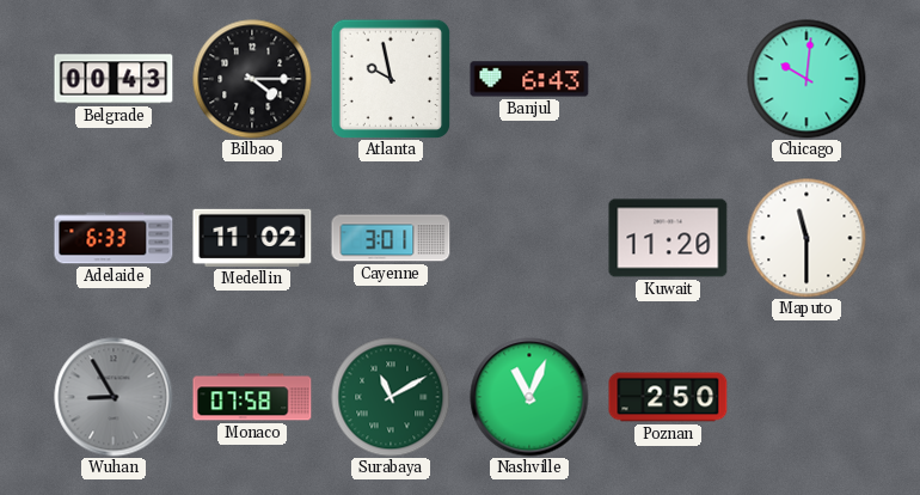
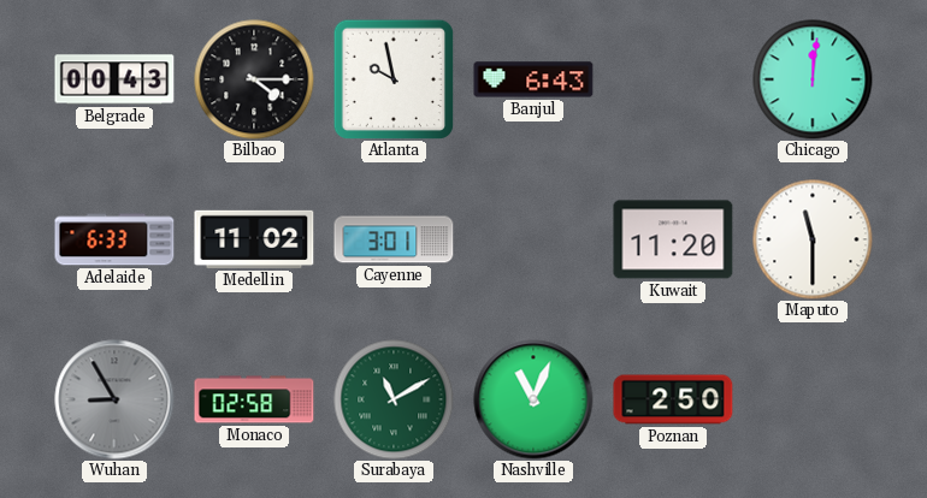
Chicago: 10:01 -> 12:01
Monaco: 07:58 -> 02:58
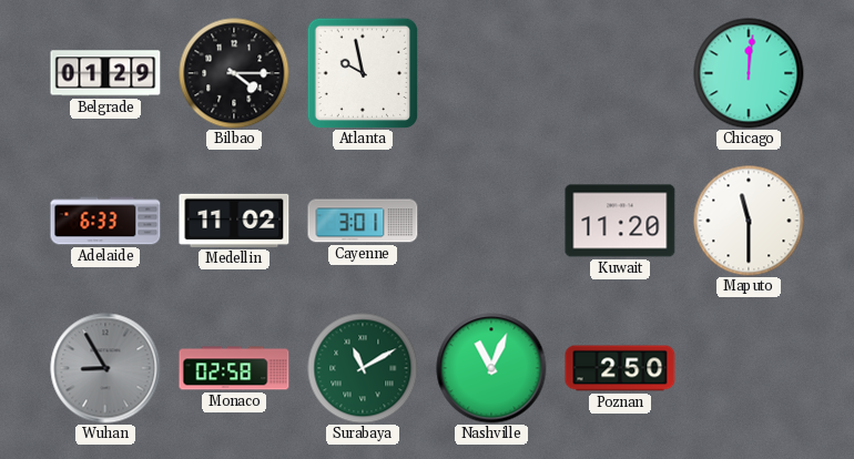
Belgrade: 00:43 -> 01:29
Banjul: 6:43 -> none
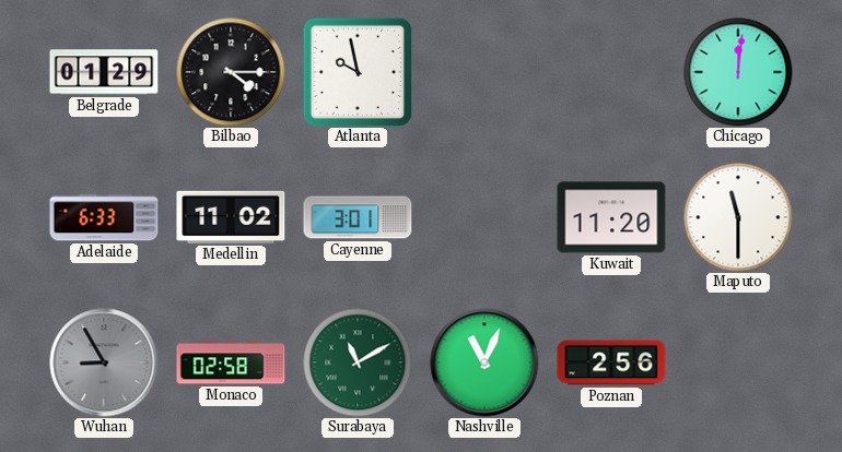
Poznan: 2:50 -> 2:56
